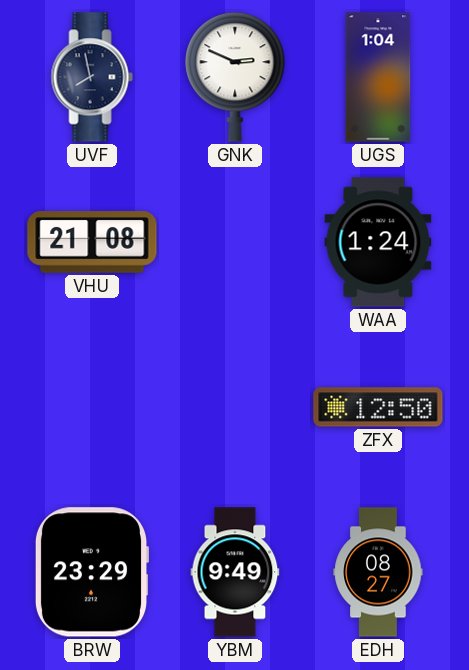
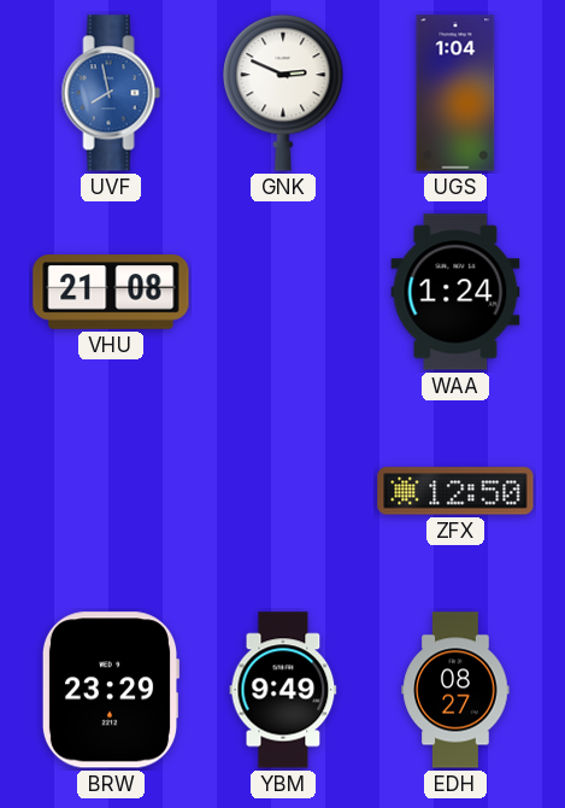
UVF dial: navy -> blue
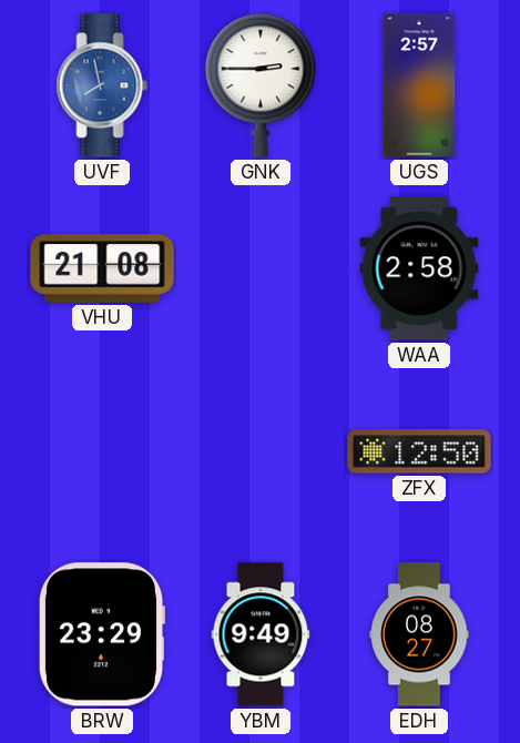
GNK: 2:49 -> 2:45
UGS: 1:04 -> 2:57
WAA: 1:24 -> 2:58
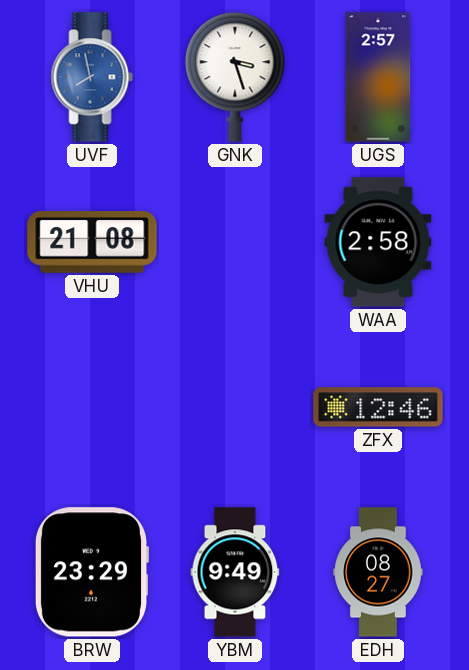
GNK: 2:45 -> 3:27
ZFX: 12:50 -> 12:46
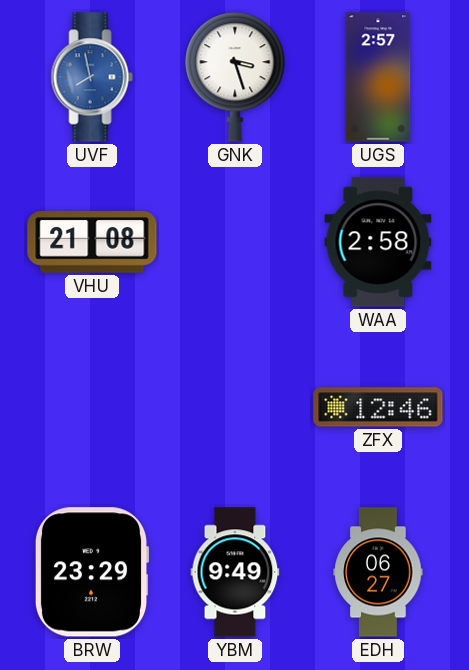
EDH: 08:27 -> 06:27
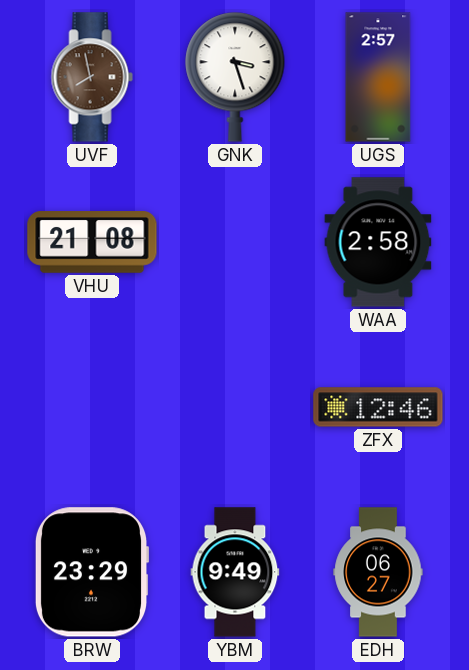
UVF dial: blue -> brown
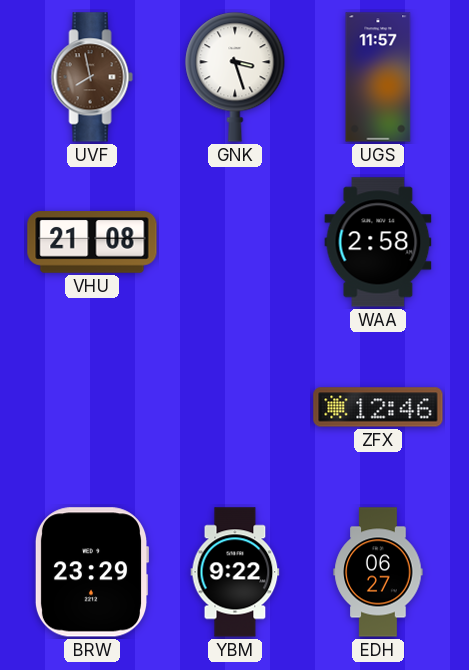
UGS: 2:57 -> 11:57
YBM: 9:49 -> 9:22
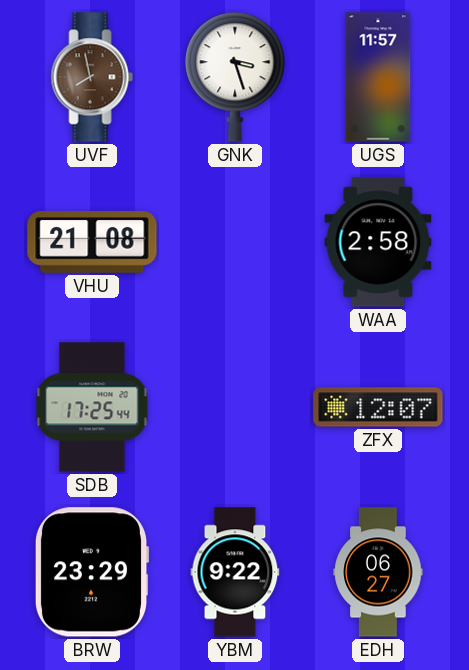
SDB: none -> 17:25
ZFX: 12:46 -> 12:07
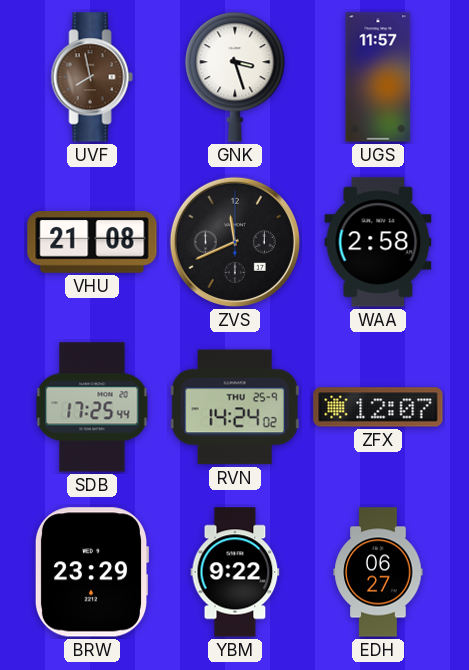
ZVS: none -> 11:41
RVN: none -> 14:24
